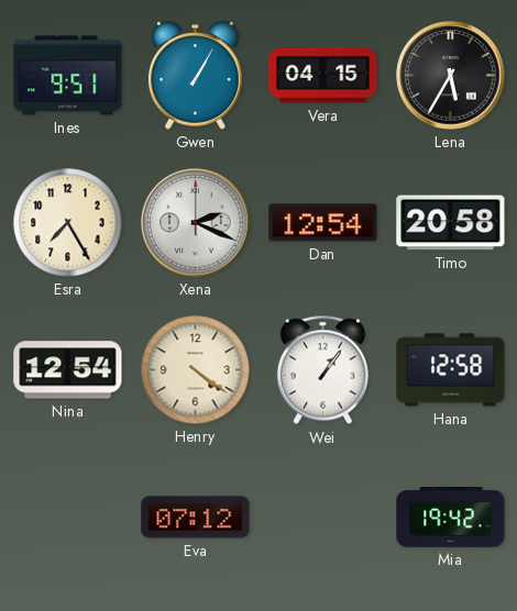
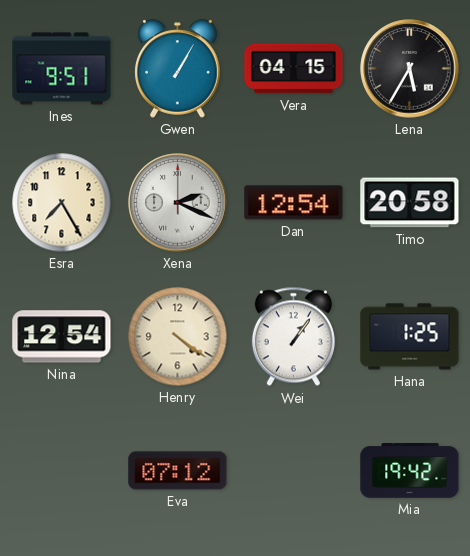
Hana: 12:58 -> 1:25
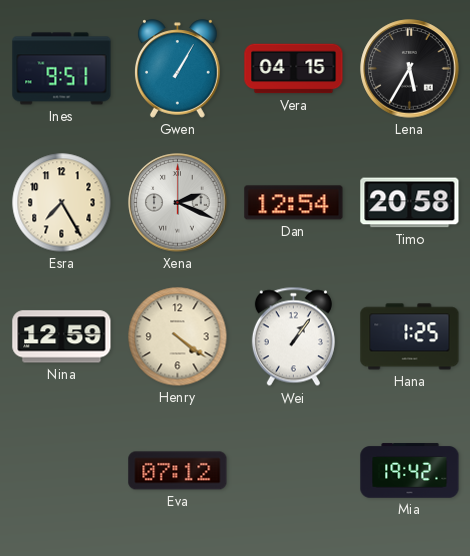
Nina: 12:54 -> 12:59
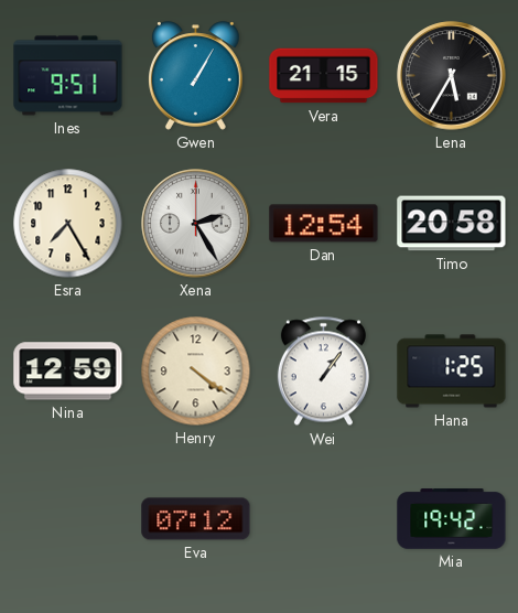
Vera: 04:15 -> 21:15
Xena: 2:19 -> 2:25
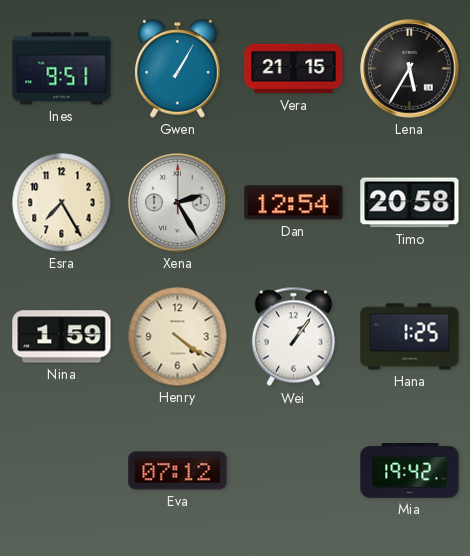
Nina: 12:59 -> 1:59
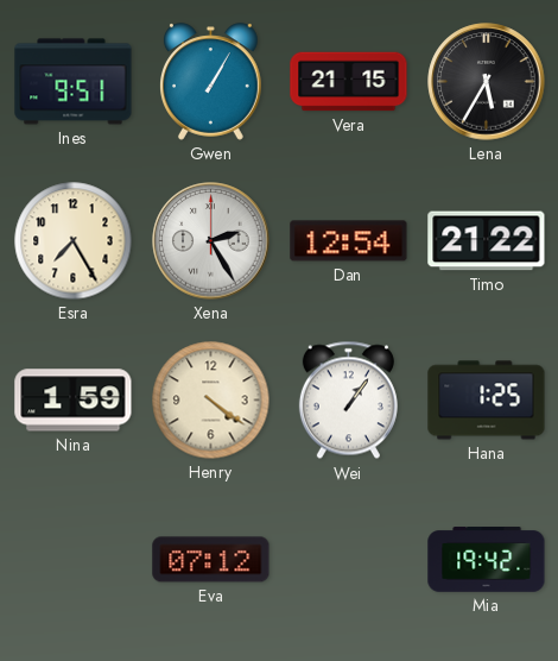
Timo: 20:58 -> 21:22
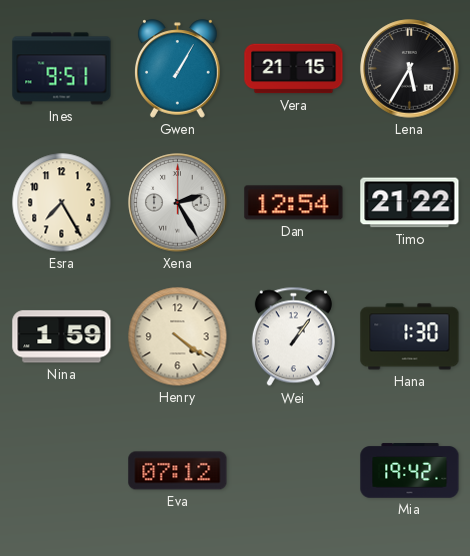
Hana: 1:25 -> 1:30
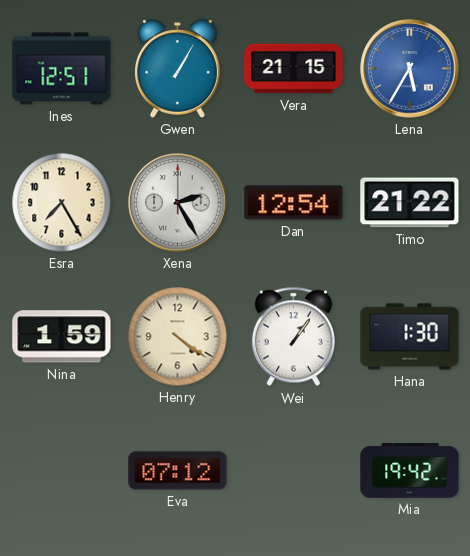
Ines: 9:51 -> 12:51
Lena dial: black -> blue
